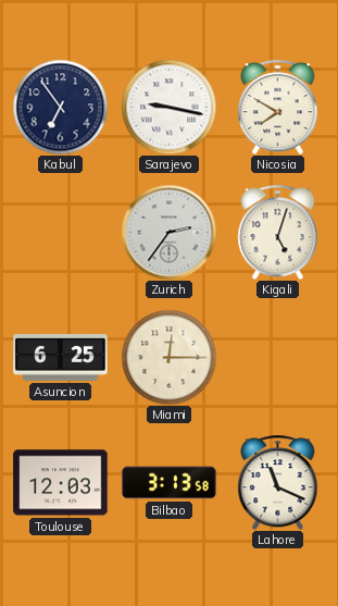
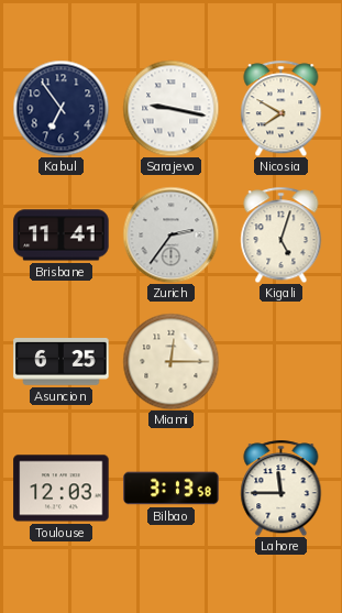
Brisbane: none -> 11:41
Lahore: 11:19 -> 11:45
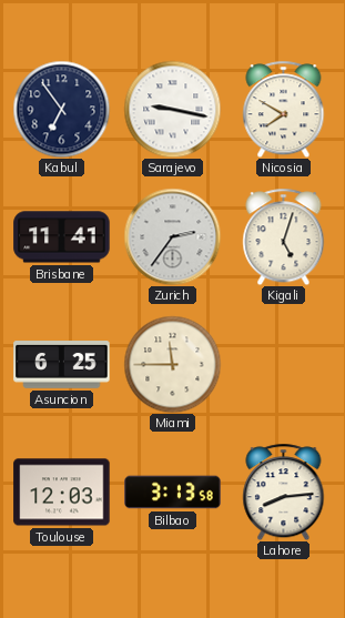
Miami: 12:15 -> 11:45
Lahore: 11:45 -> 8:14
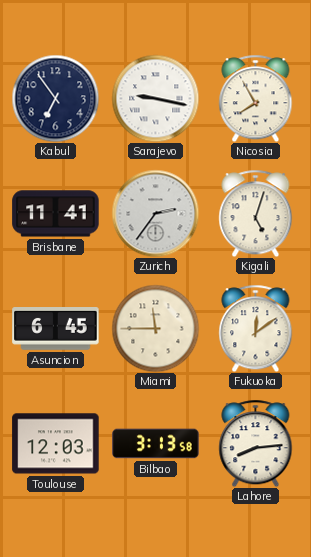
Nicosia: 7:50 -> 7:55
Asuncion: 6:25 -> 6:45
Fukuoka: none -> 12:09
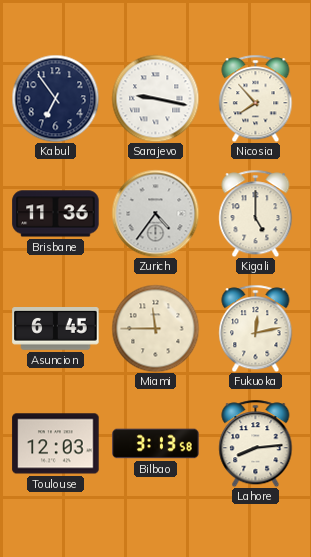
Nicosia: 7:55 -> 7:53
Brisbane: 11:41 -> 11:36
Zurich: 2:36 -> 4:36
Kigali: 5:03 -> 5:00
Fukuoka: 12:09 -> 12:13
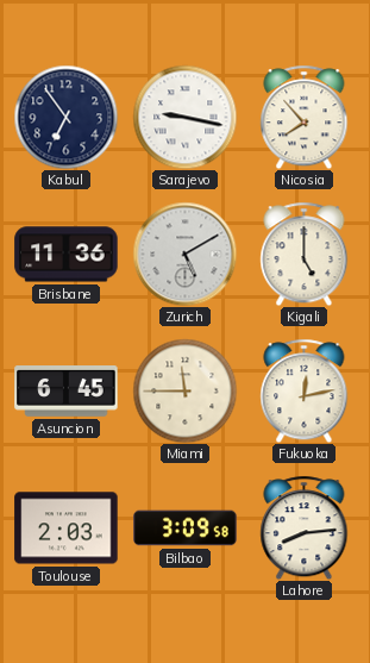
Zurich: 4:36 -> 5:10
Toulouse: 12:03 -> 2:03
Bilbao: 3:13 -> 3:09
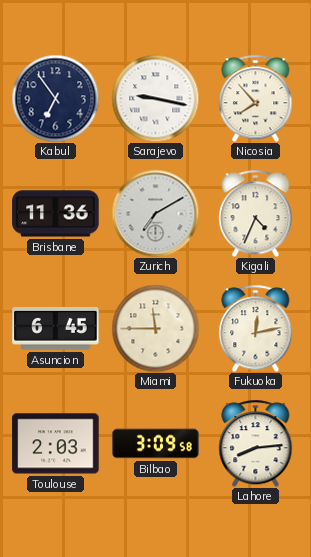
Zurich: 5:10 -> 7:10
Kigali: 5:00 -> 4:34
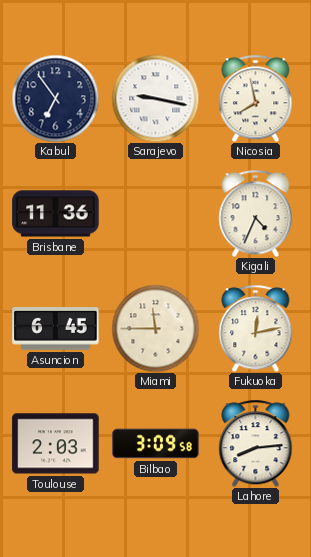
Nicosia: 7:53 -> 7:58
Zurich: 7:10 -> none
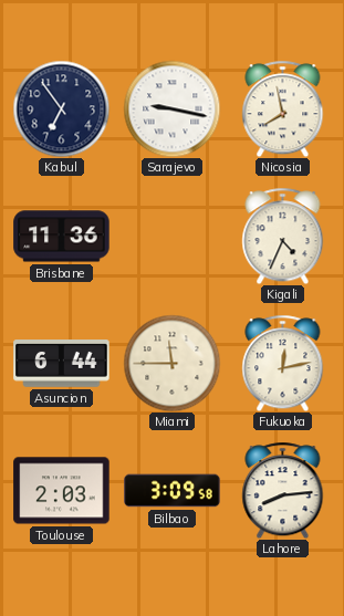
Asuncion: 6:45 -> 6:44
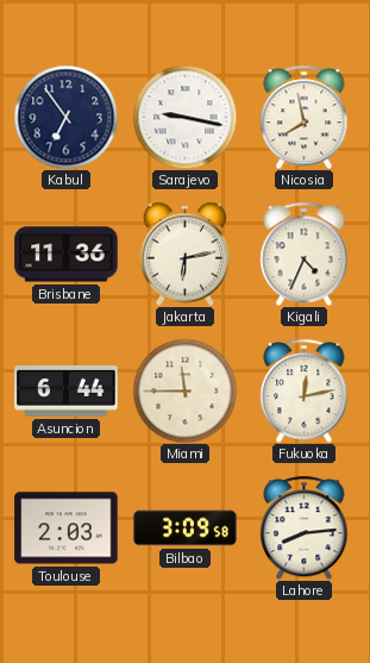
Jakarta: none -> 6:13
